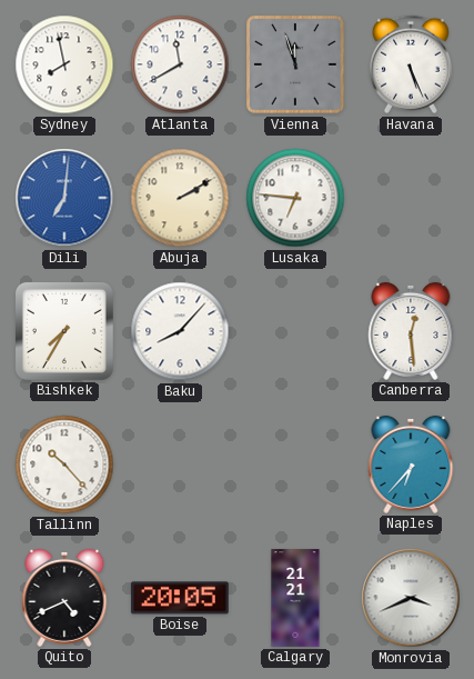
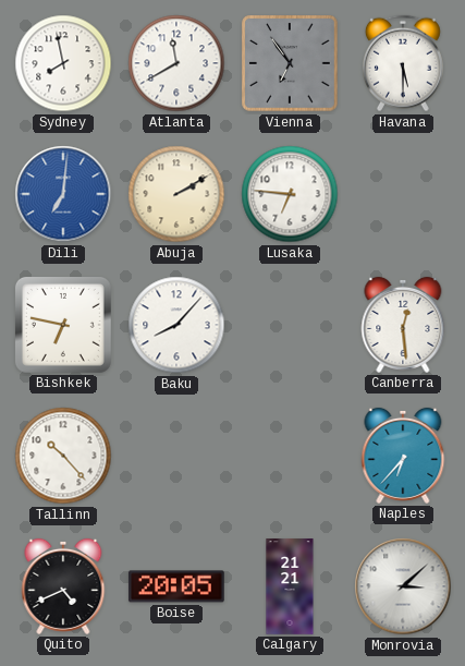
Vienna: 11:57 -> 6:54
Havana: 5:26 -> 5:30
Bishkek: 7:35 -> 6:47
Monrovia: 3:41 -> 3:08
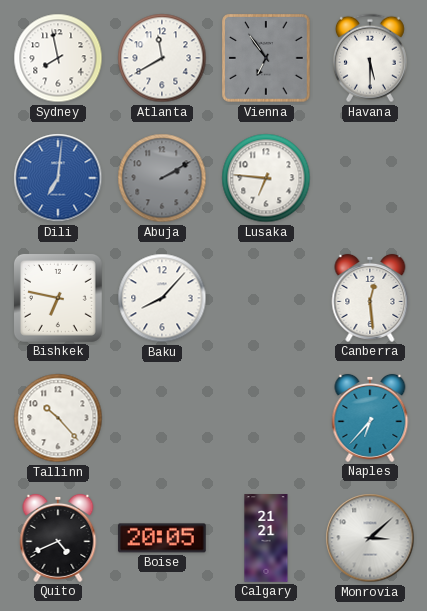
Abuja dial: cream -> grey
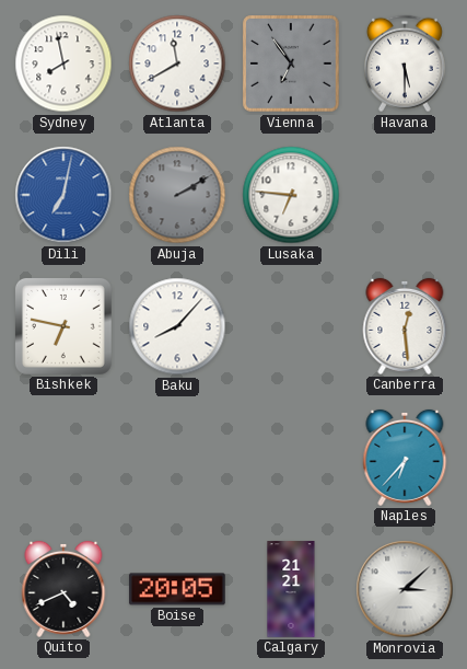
Dili: 7:01 -> 7:02
Tallinn: 10:23 -> none
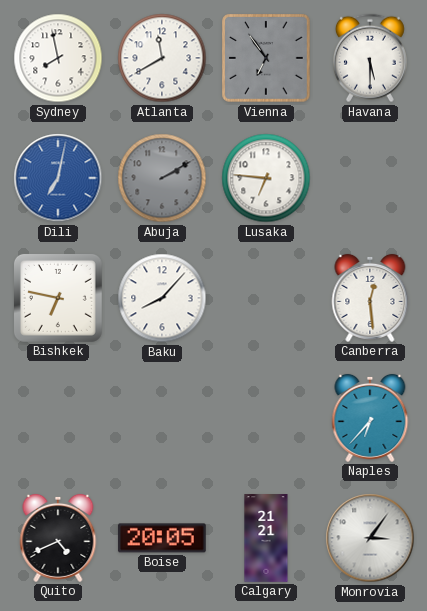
Monrovia: 3:08 -> 3:06
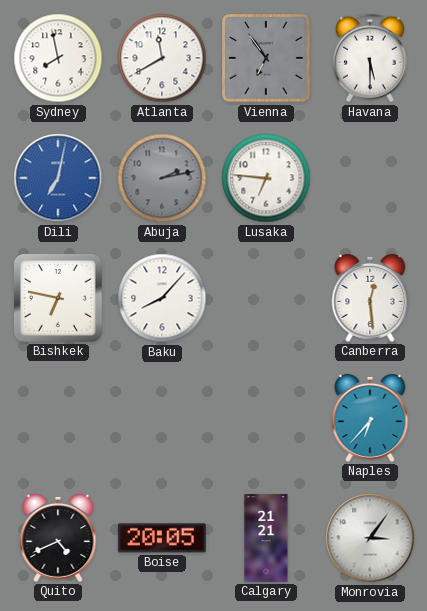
Abuja: 2:10 -> 2:13
